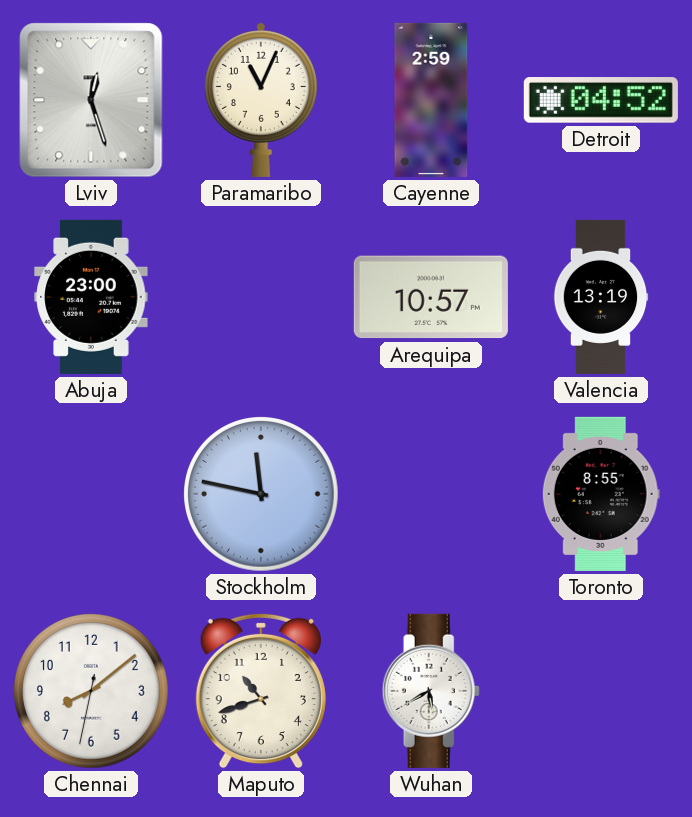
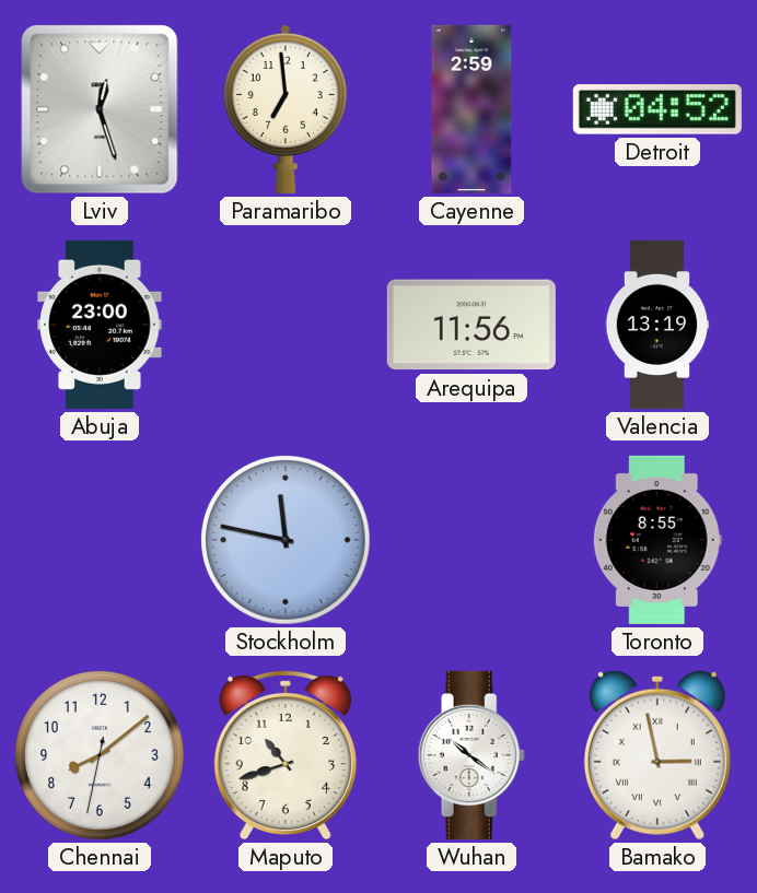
Paramaribo: 11:04 -> 6:59
Arequipa: 10:57 -> 11:56
Wuhan: 5:40 -> 10:21
Bamako: none -> 2:58
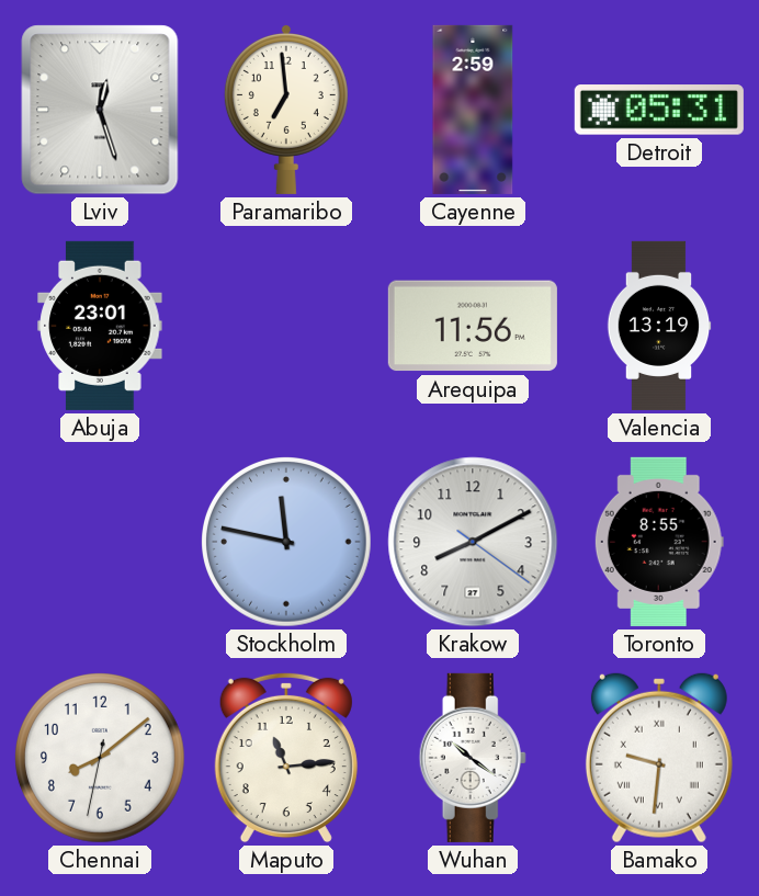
Detroit: 04:52 -> 05:31
Abuja: 23:00 -> 23:01
Krakow: none -> 8:10
Maputo: 10:42 -> 11:14
Bamako: 2:58 -> 9:31
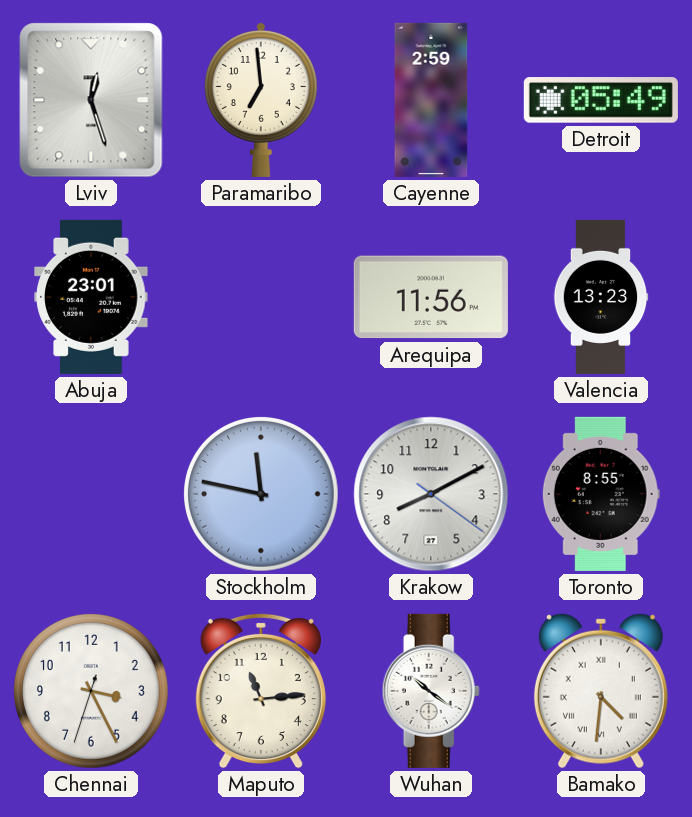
Detroit: 05:31 -> 05:49
Valencia: 13:19 -> 13:23
Chennai: 8:08 -> 3:25
Bamako: 9:31 -> 4:31
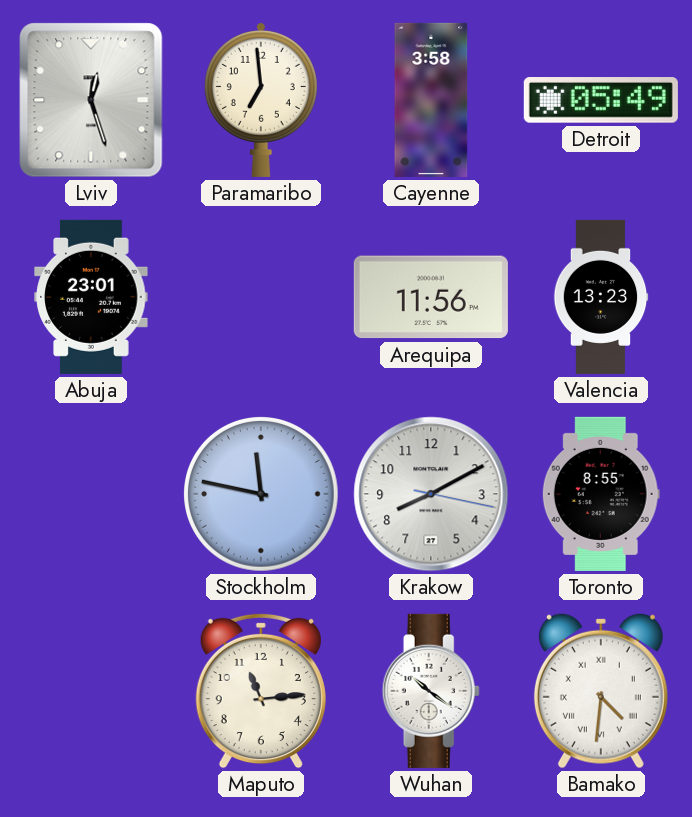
Cayenne: 2:59 -> 3:58
Krakow: 8:10:21 -> 8:10:17
Chennai: 3:25 -> none
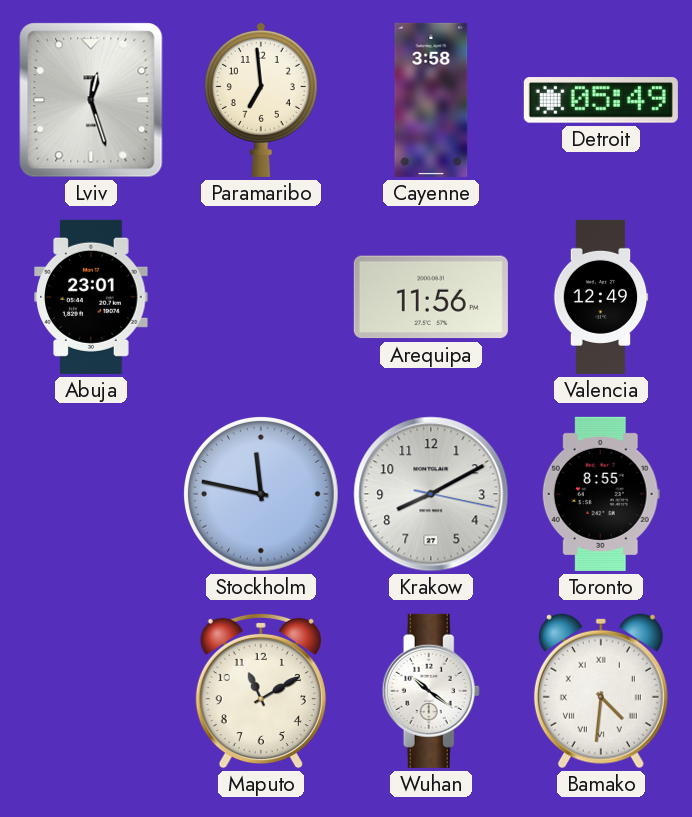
Valencia: 13:23 -> 12:49
Maputo: 11:14 -> 11:10
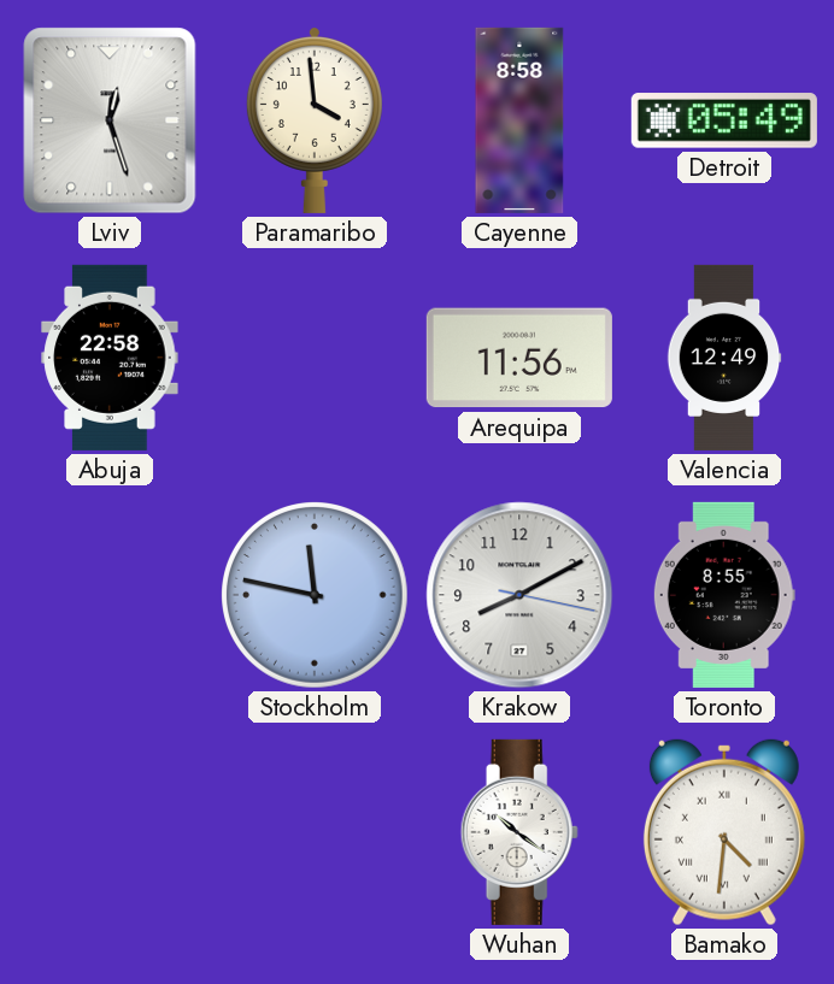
Paramaribo: 6:59 -> 3:59
Cayenne: 3:58 -> 8:58
Abuja: 23:01 -> 22:58
Maputo: 11:10 -> none
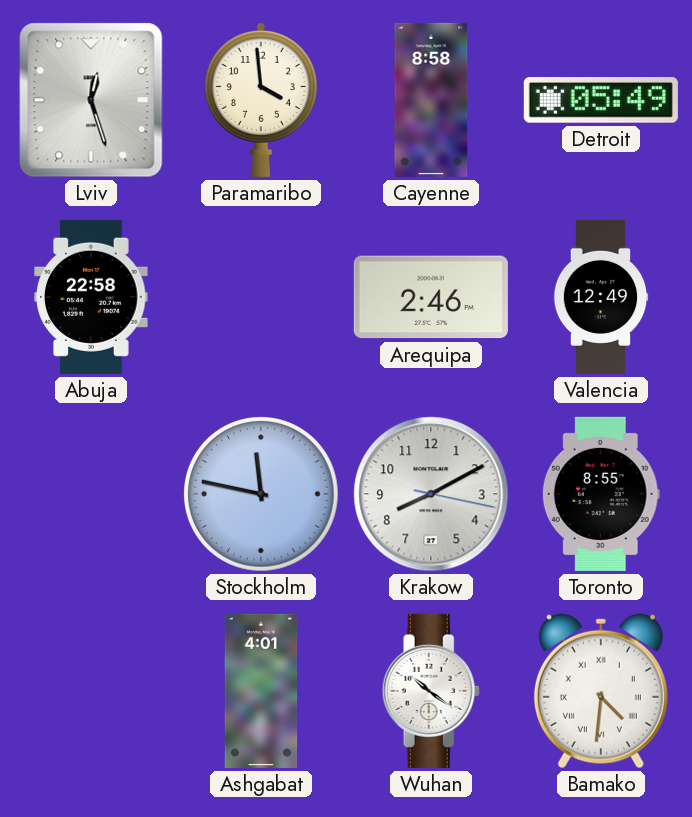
Arequipa: 11:56 -> 2:46
Ashgabat: none -> 4:01
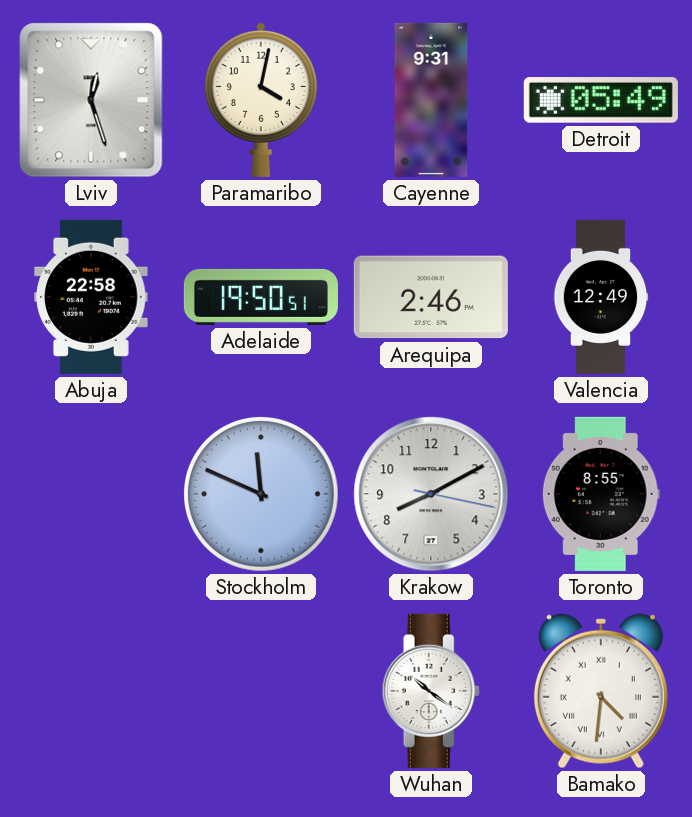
Paramaribo: 3:59 -> 4:02
Cayenne: 8:58 -> 9:31
Adelaide: none -> 19:50
Stockholm: 11:47 -> 11:49
Ashgabat: 4:01 -> none
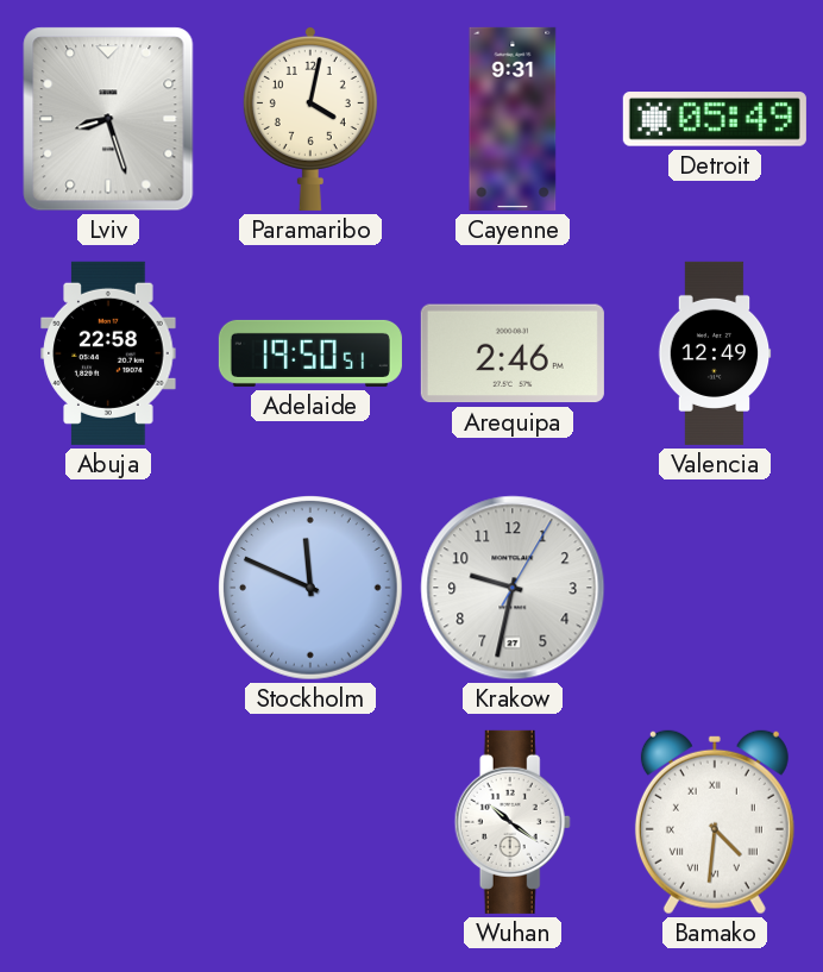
Lviv: 12:27 -> 8:27
Krakow: 8:10 -> 9:32
Toronto: 8:55 -> none
